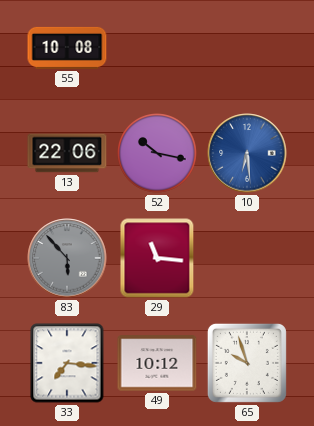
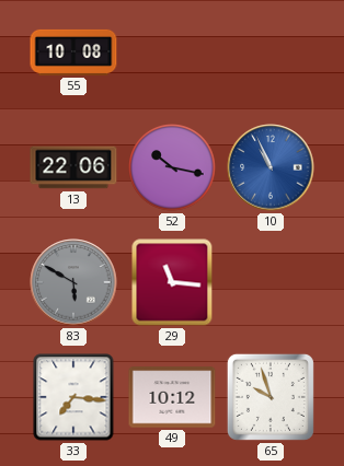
10: 6:29 -> 10:56
83: 5:53 -> 5:50
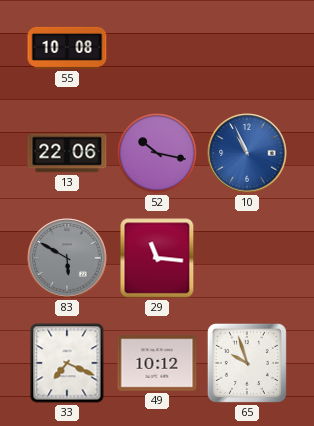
33: 7:16 -> 7:19
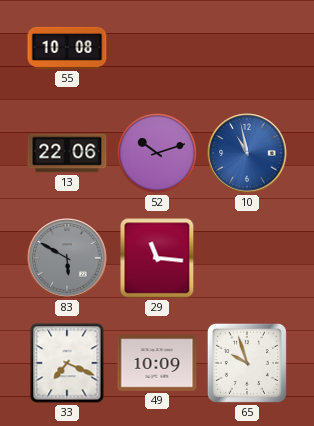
52: 10:17 -> 10:12
10: 10:56 -> 10:58
49: 10:12 -> 10:09
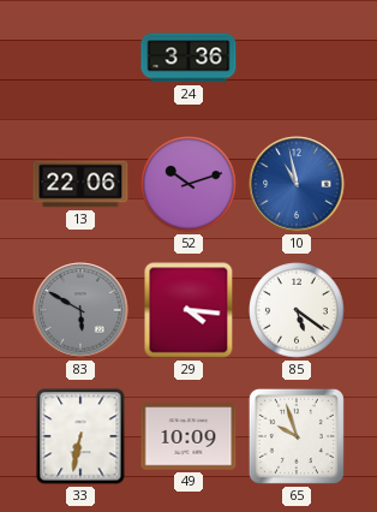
55: 10:08 -> none
24: none -> 3:36
29: 11:16 -> 4:16
85: none -> 5:21
33: 7:19 -> 6:32
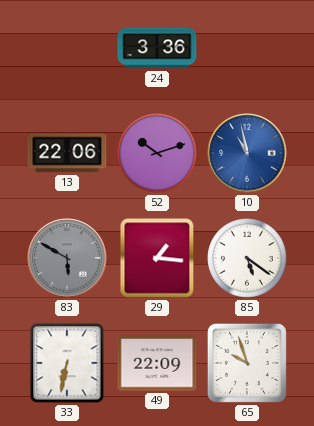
29: 4:16 -> 1:16
49: 10:09 -> 22:09
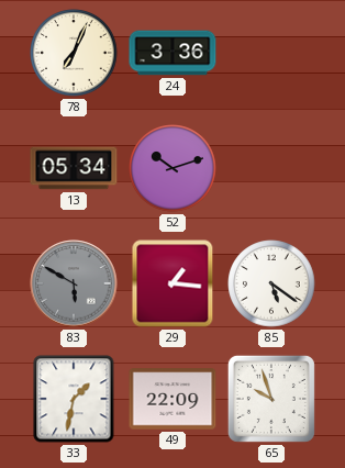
78: none -> 7:04
13: 22:06 -> 05:34
10: 10:58 -> none
33: 6:32 -> 1:32
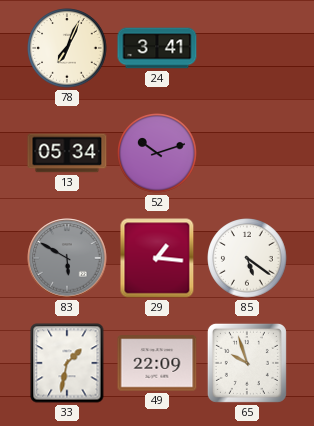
24: 3:36 -> 3:41
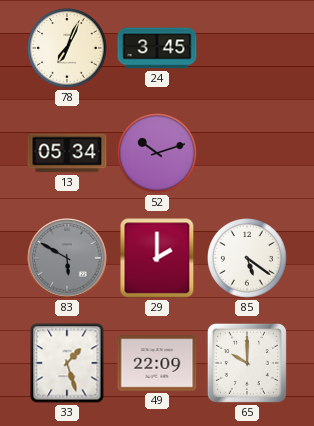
24: 3:41 -> 3:45
29: 1:16 -> 2:00
33: 1:32 -> 1:27
65: 9:57 -> 10:00
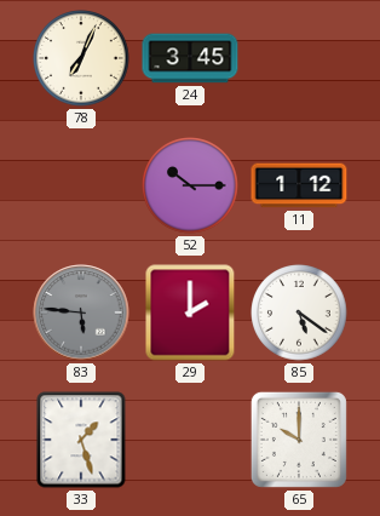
13: 05:34 -> none
52: 10:12 -> 10:15
11: none -> 1:12
83: 5:50 -> 5:46
49: 22:09 -> none
